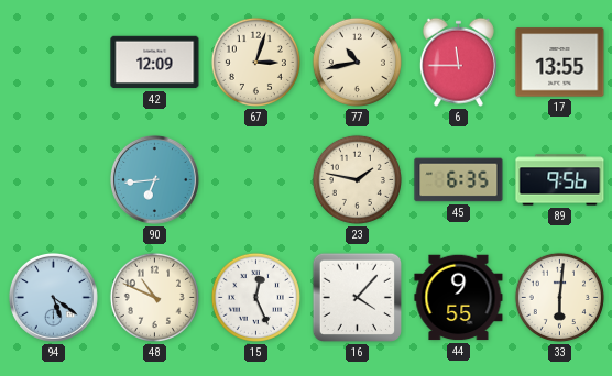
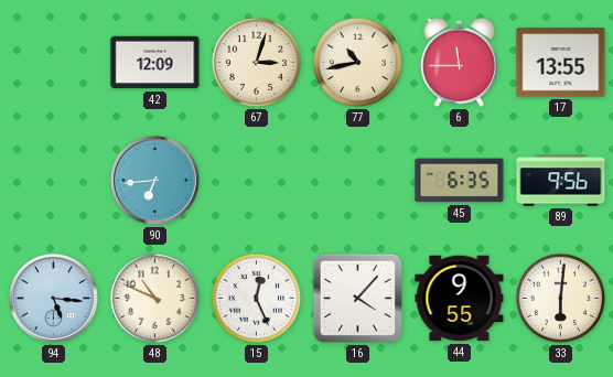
23: 1:47 -> none
94: 5:21 -> 5:16
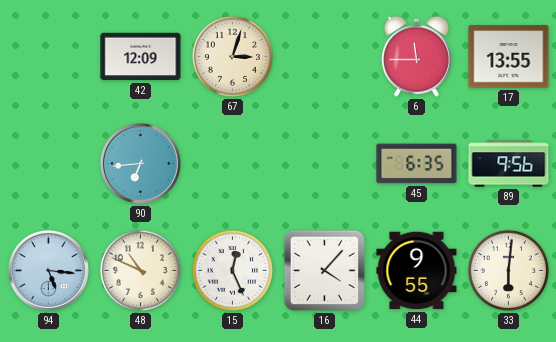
77: 10:43 -> none
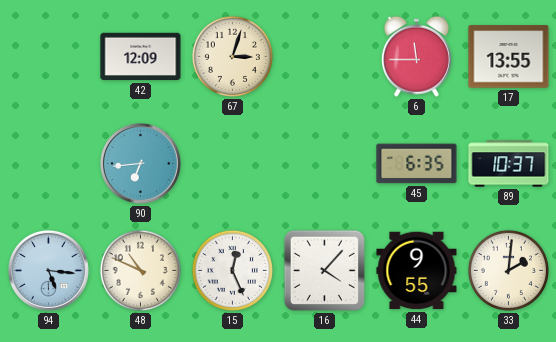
89: 9:56 -> 10:37
33: 6:01 -> 2:01
